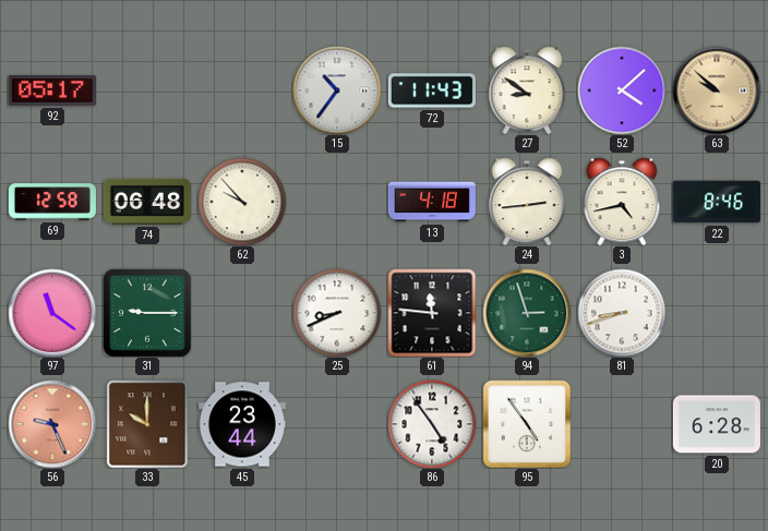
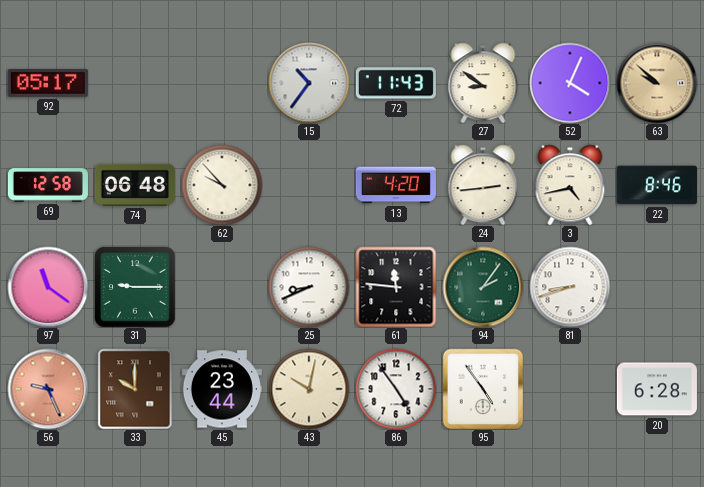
52: 4:08 -> 4:04
13: 4:18 -> 4:20
94: 2:57 -> 2:06
43: none -> 10:02
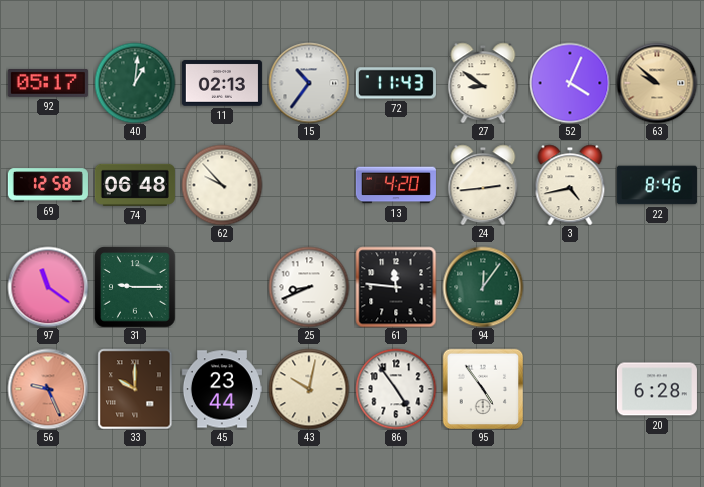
40: none -> 1:01
11: none -> 02:13
94: 2:06 -> 12:06
81: 8:42 -> none
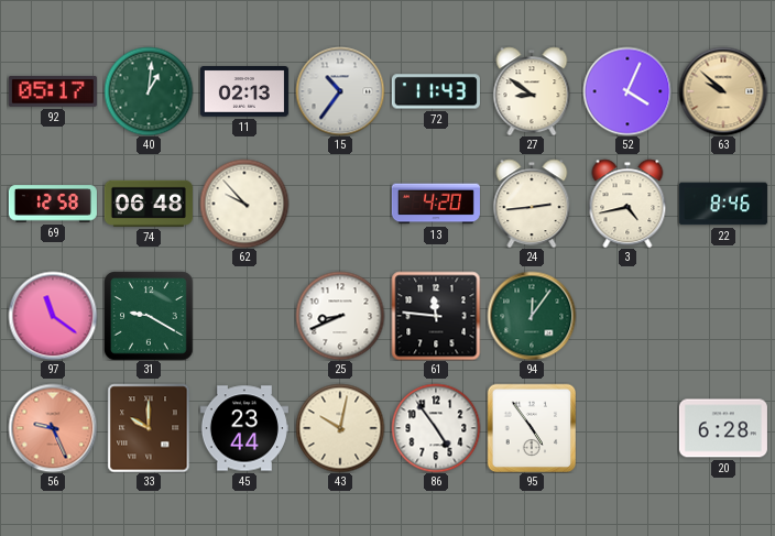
31: 9:15 -> 9:20
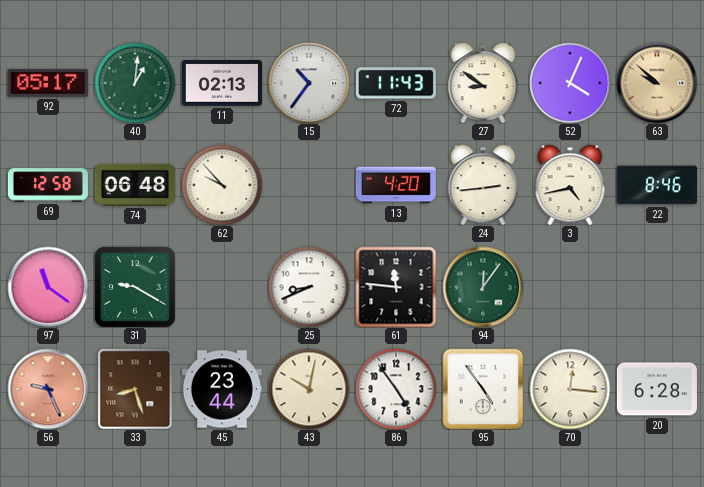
33: 10:00 -> 8:27
70: none -> 12:16
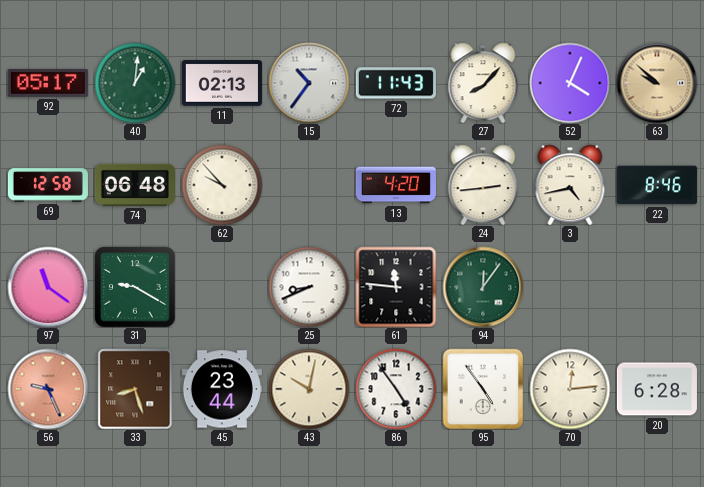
27: 8:51 -> 8:07
70: 12:16 -> 12:14
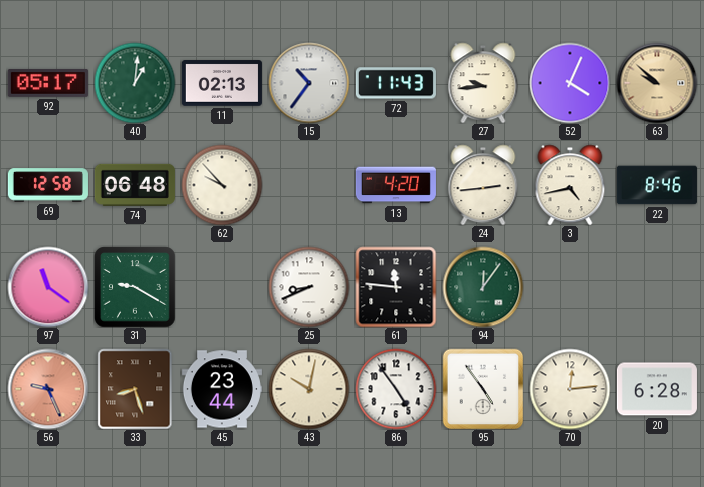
27: 8:07 -> 9:44
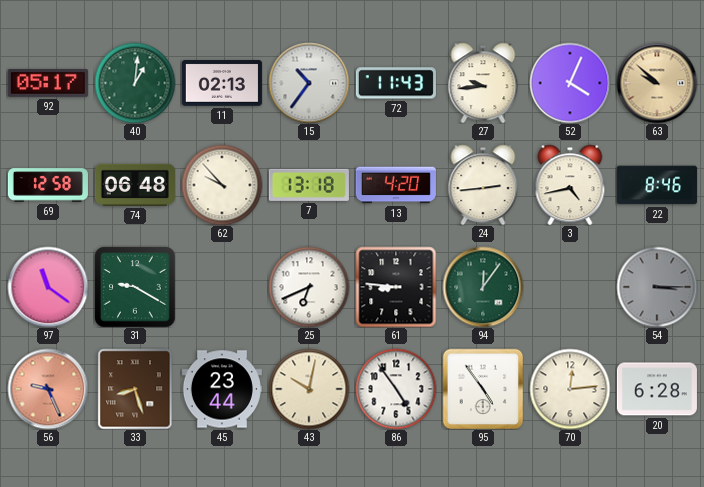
7: none -> 13:18
25: 8:41 -> 6:41
61: 11:46 -> 8:46
54: none -> 3:15
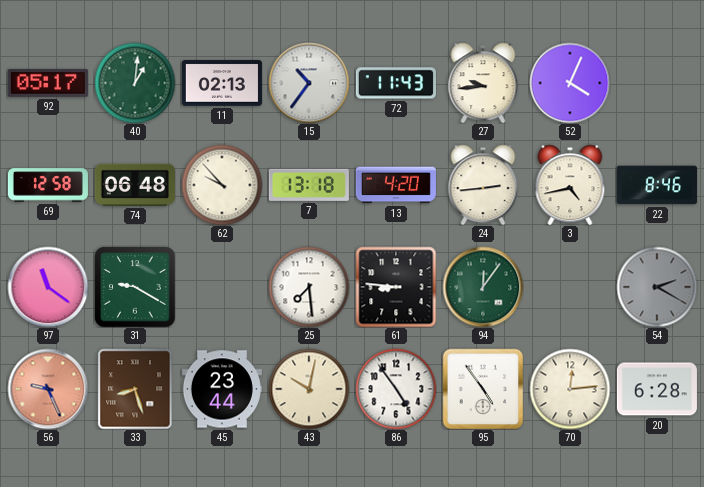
63: 9:52 -> none
25: 6:41 -> 7:29
54: 3:15 -> 2:20
